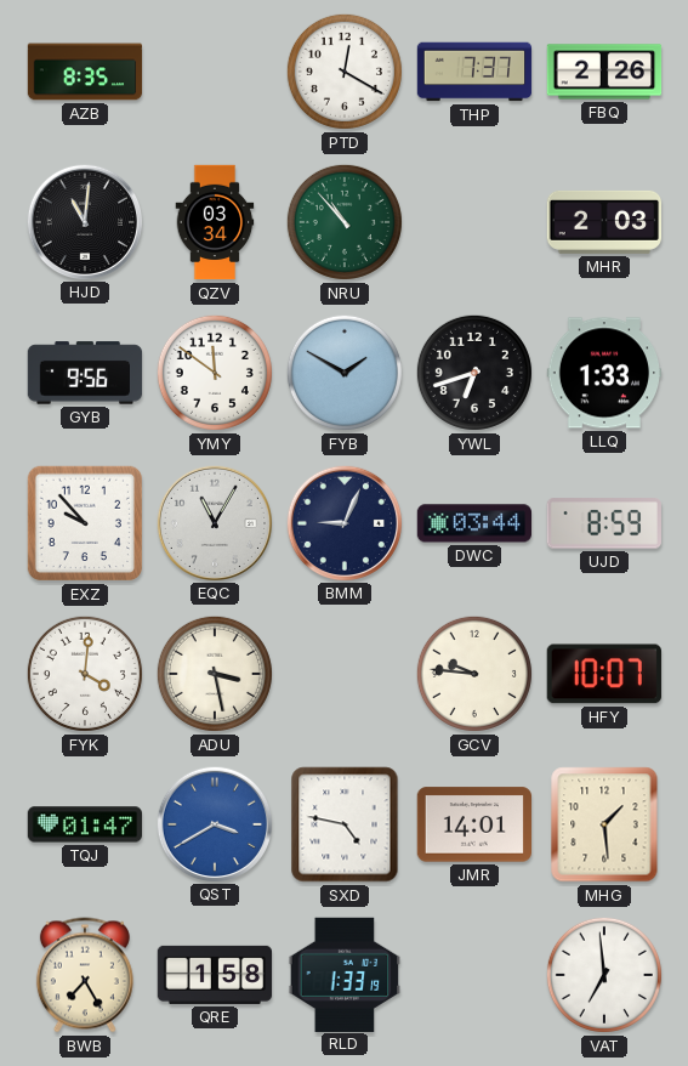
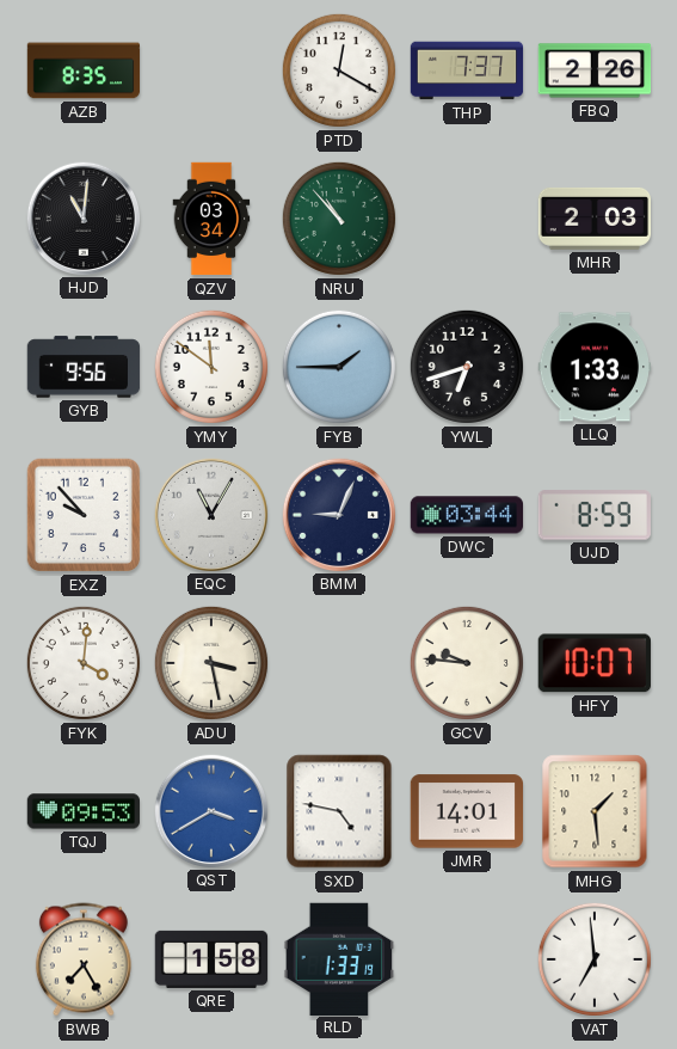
FYB: 1:50 -> 1:45
TQJ: 01:47 -> 09:53
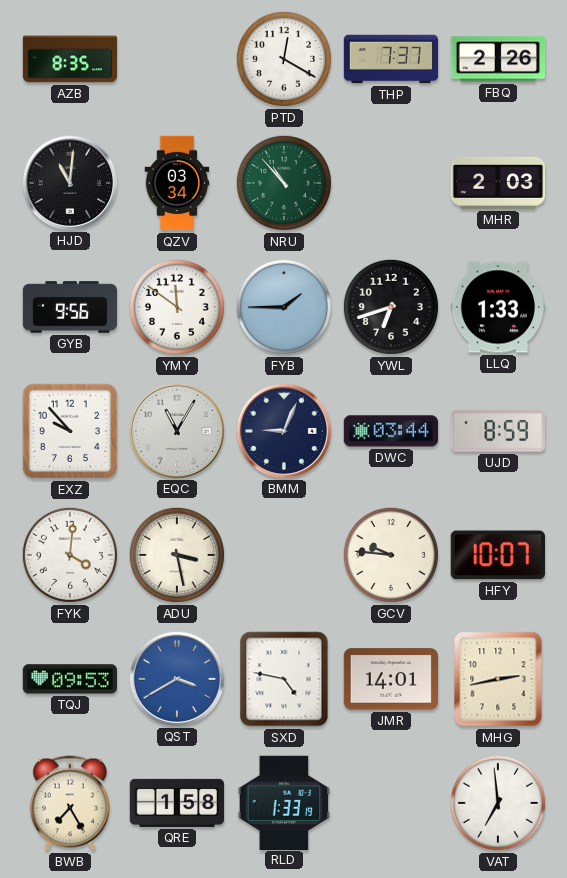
MHG: 1:29 -> 2:43
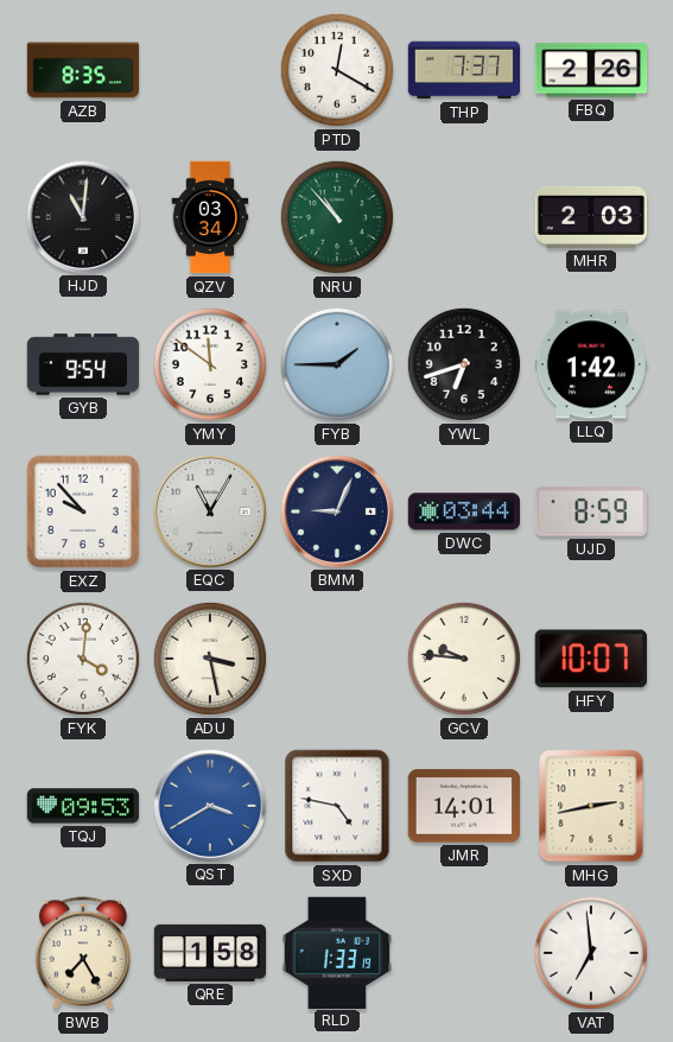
GYB: 9:56 -> 9:54
LLQ: 1:33 -> 1:42
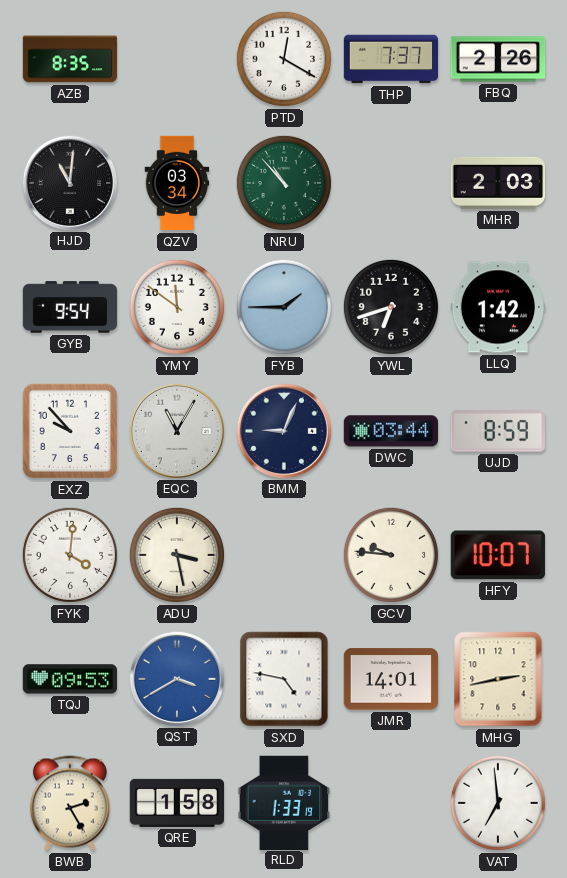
BWB: 7:25 -> 2:25
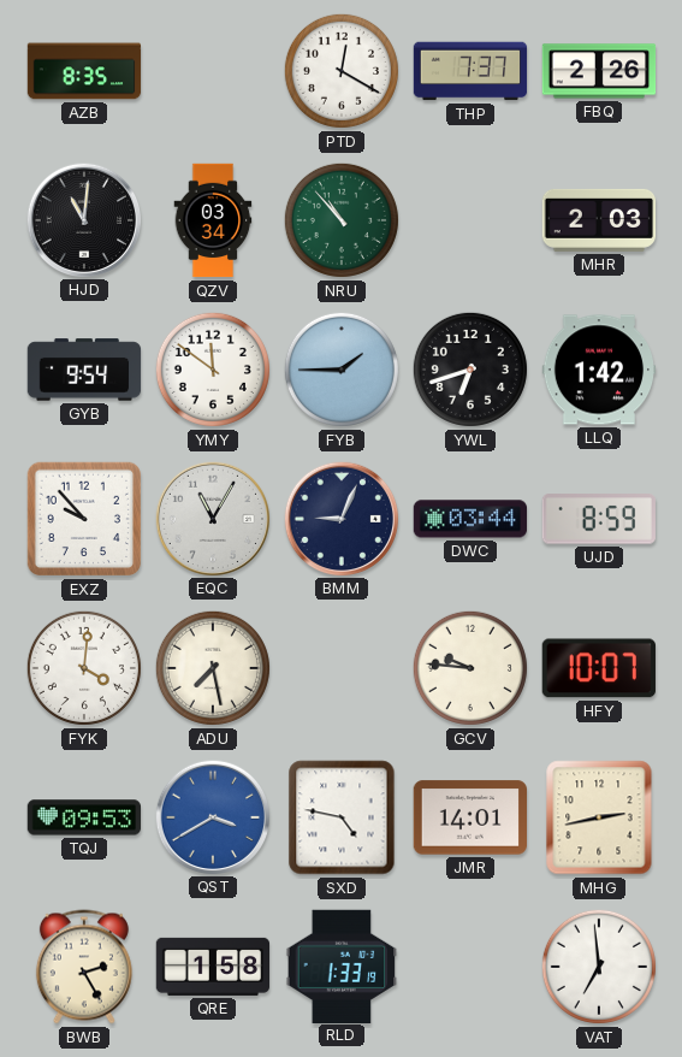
ADU: 3:28 -> 7:28
